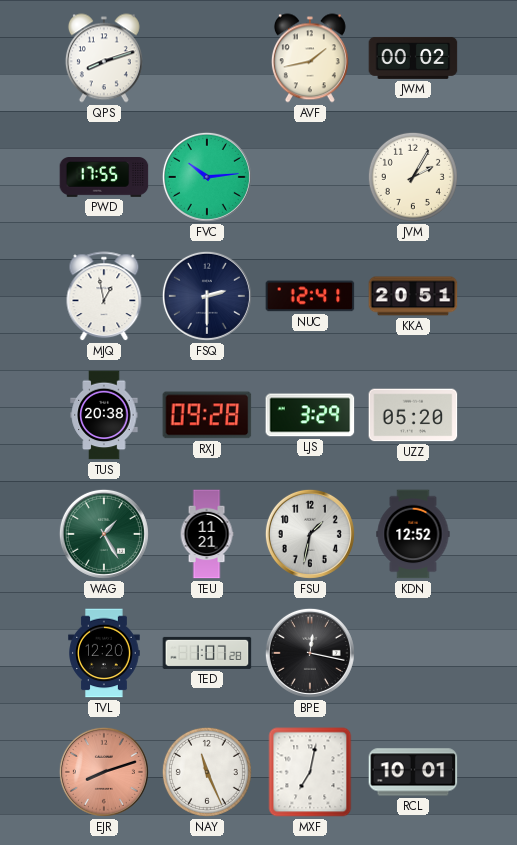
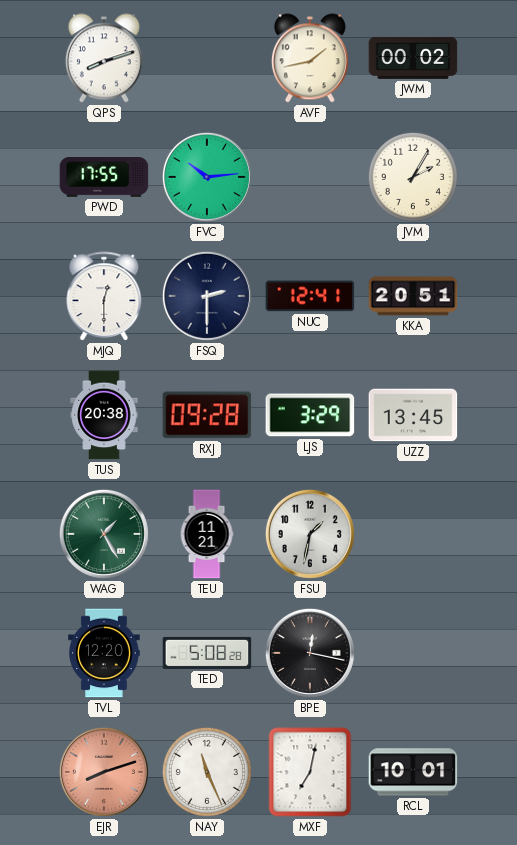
MJQ: 12:58 -> 12:30
UZZ: 05:20 -> 13:45
KDN: 12:52 -> none
TED: 1:07 -> 5:08
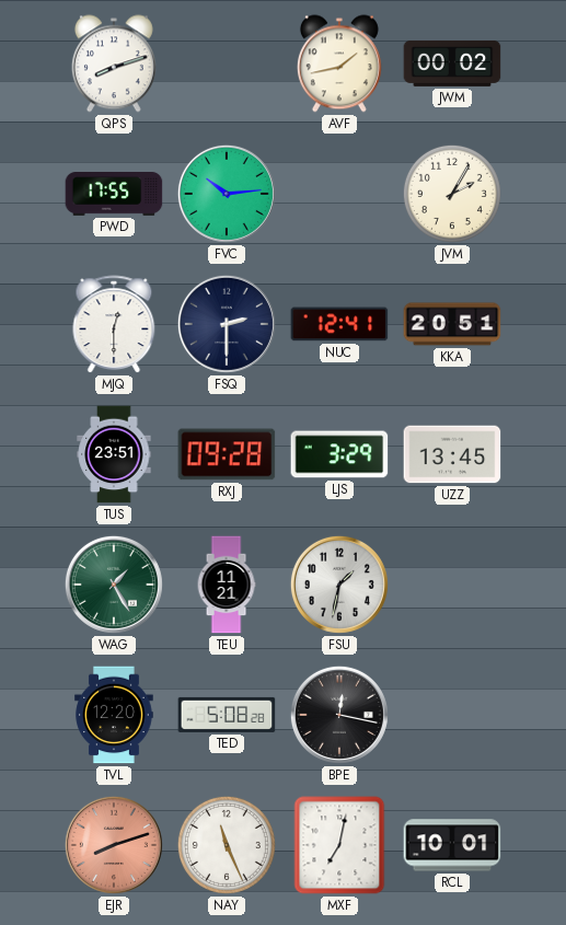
TUS: 20:38 -> 23:51
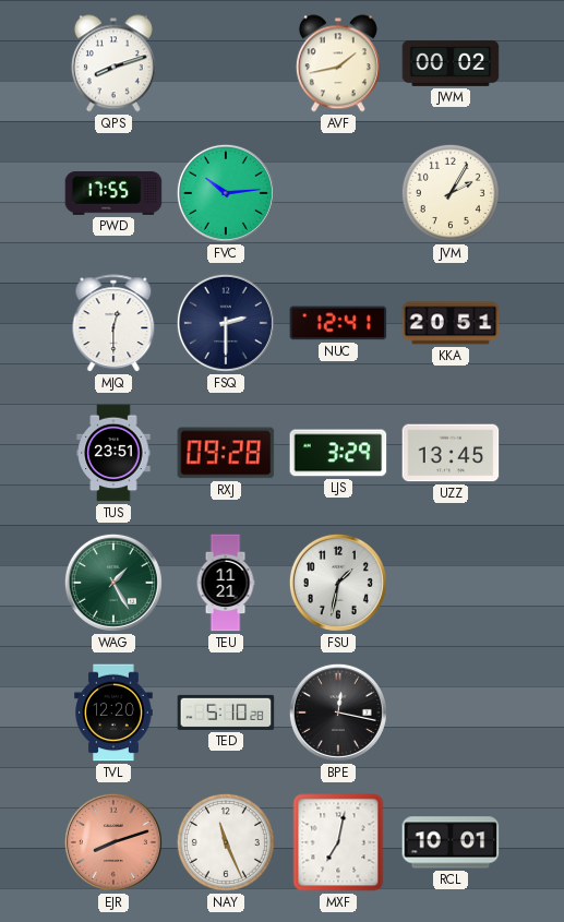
TED: 5:08 -> 5:10
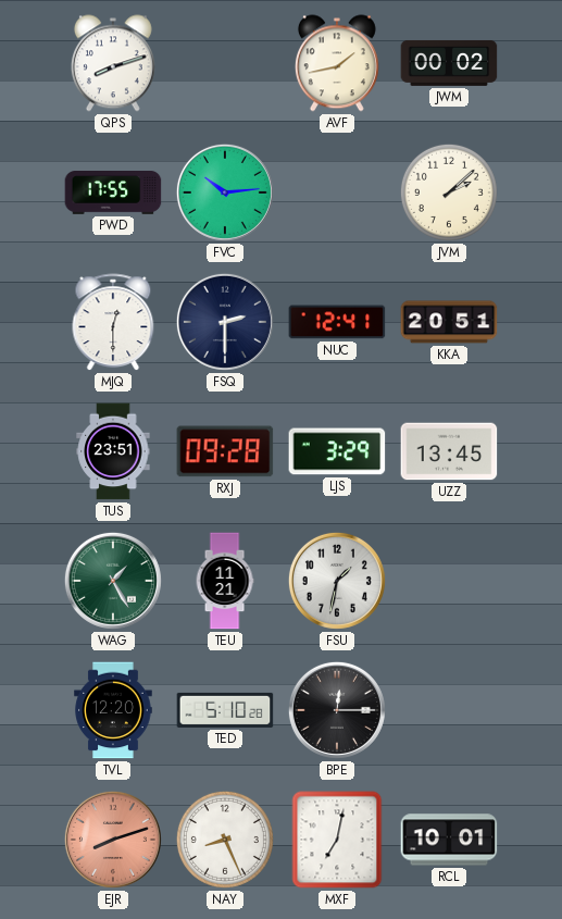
JVM: 2:05 -> 2:08
BPE: 12:17 -> 12:15
NAY: 11:26 -> 8:26
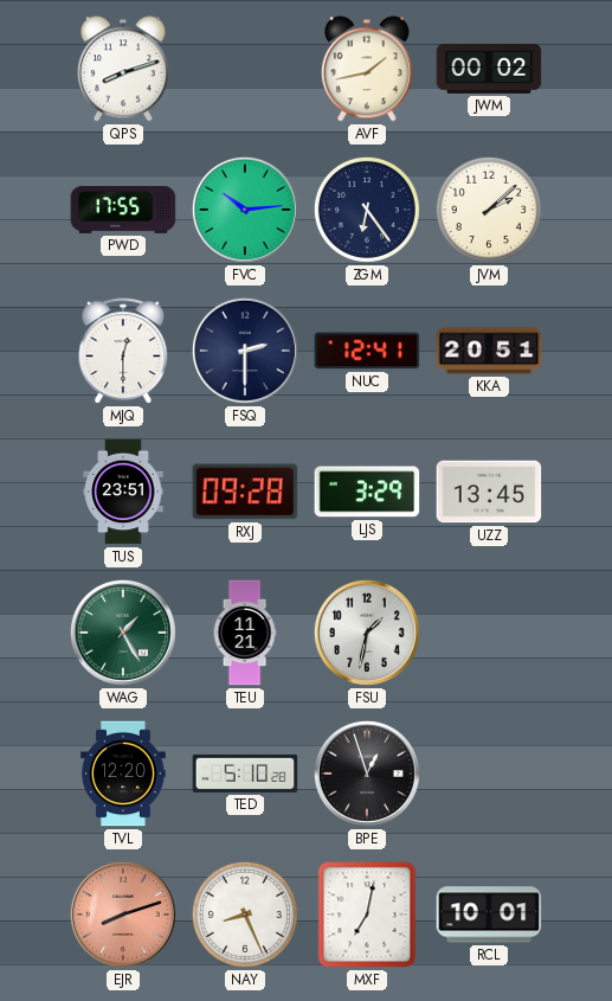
ZGM: none -> 6:24
BPE: 12:15 -> 12:57
